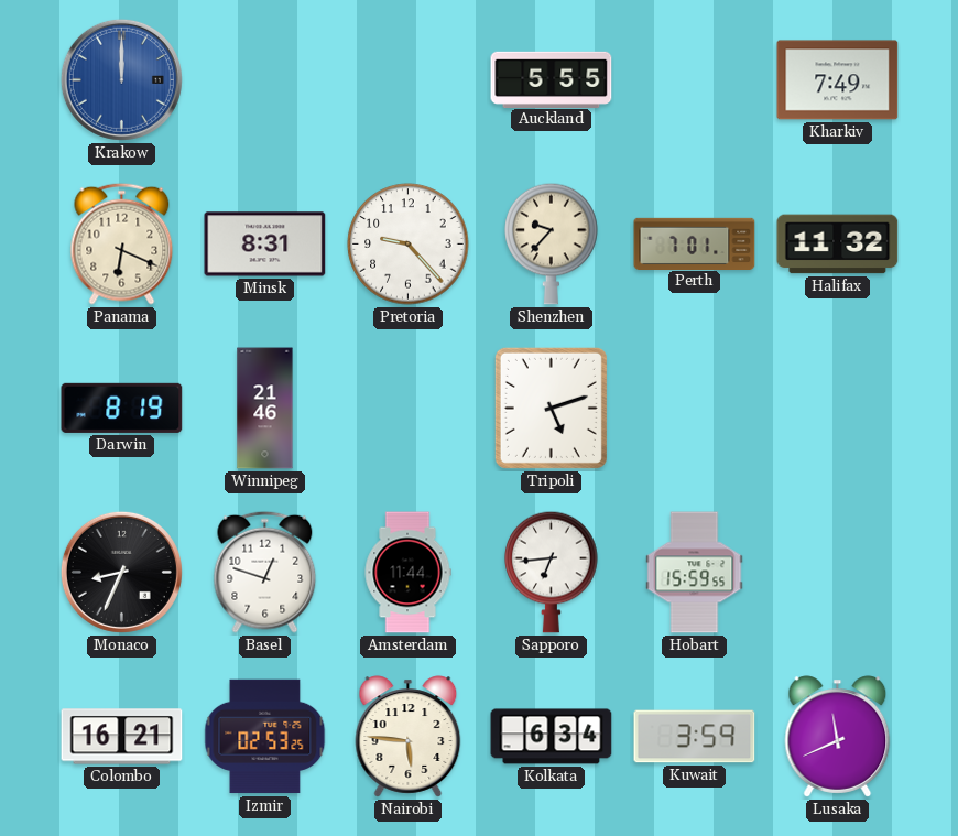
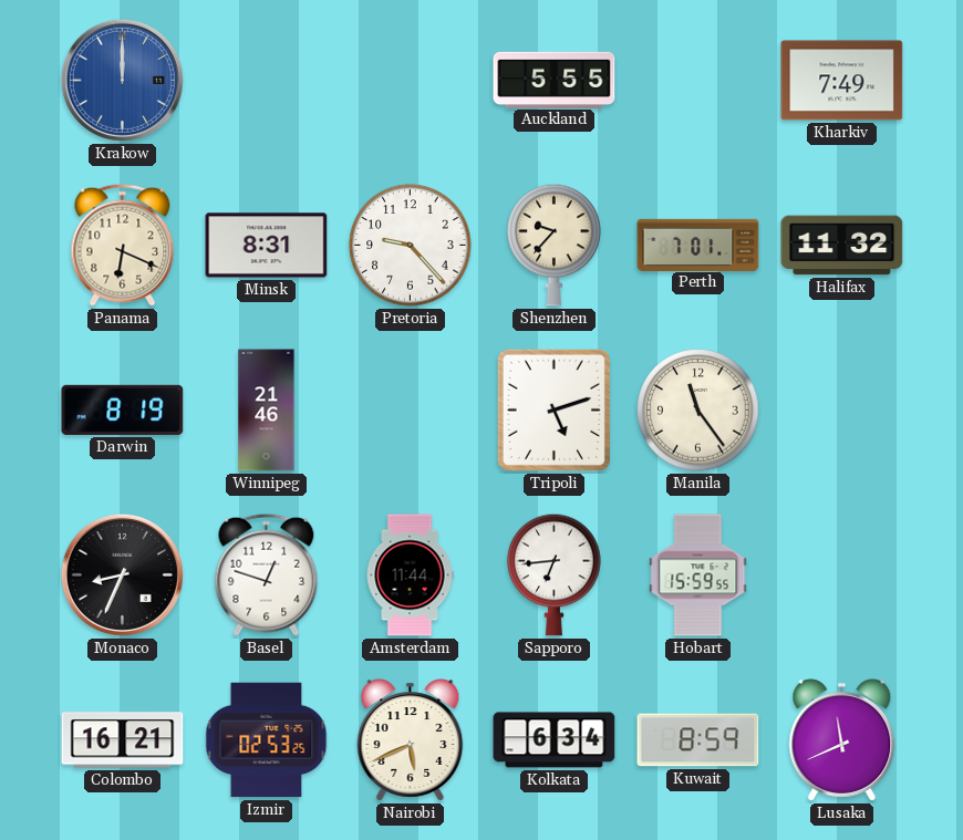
Manila: none -> 11:24
Nairobi: 5:46 -> 5:41
Kuwait: 3:59 -> 8:59
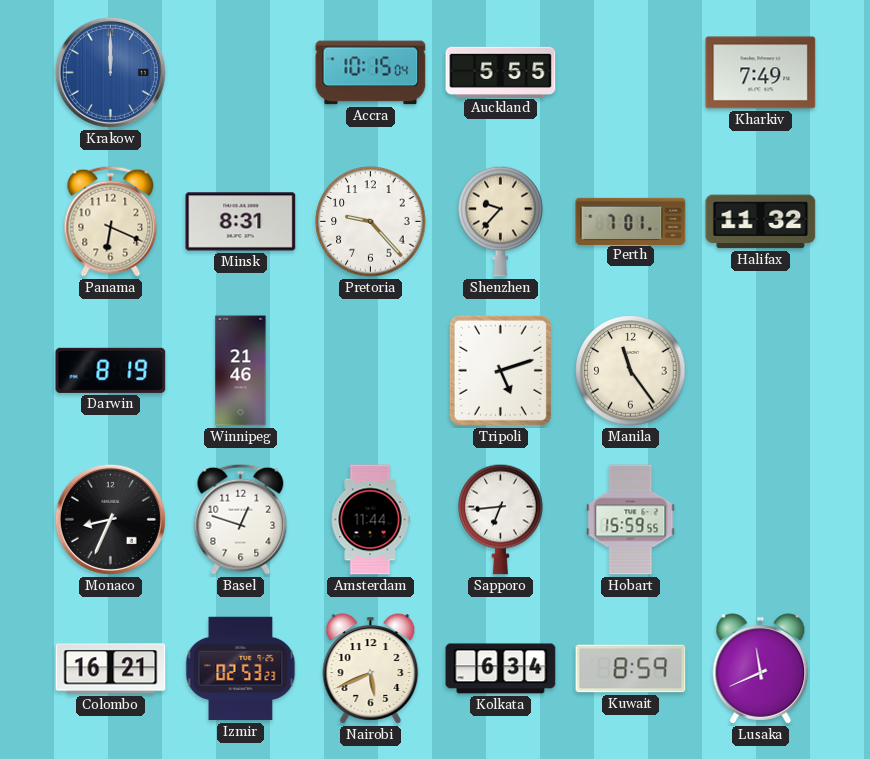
Accra: none -> 10:15
Izmir: 02:53:25 -> 02:53:23
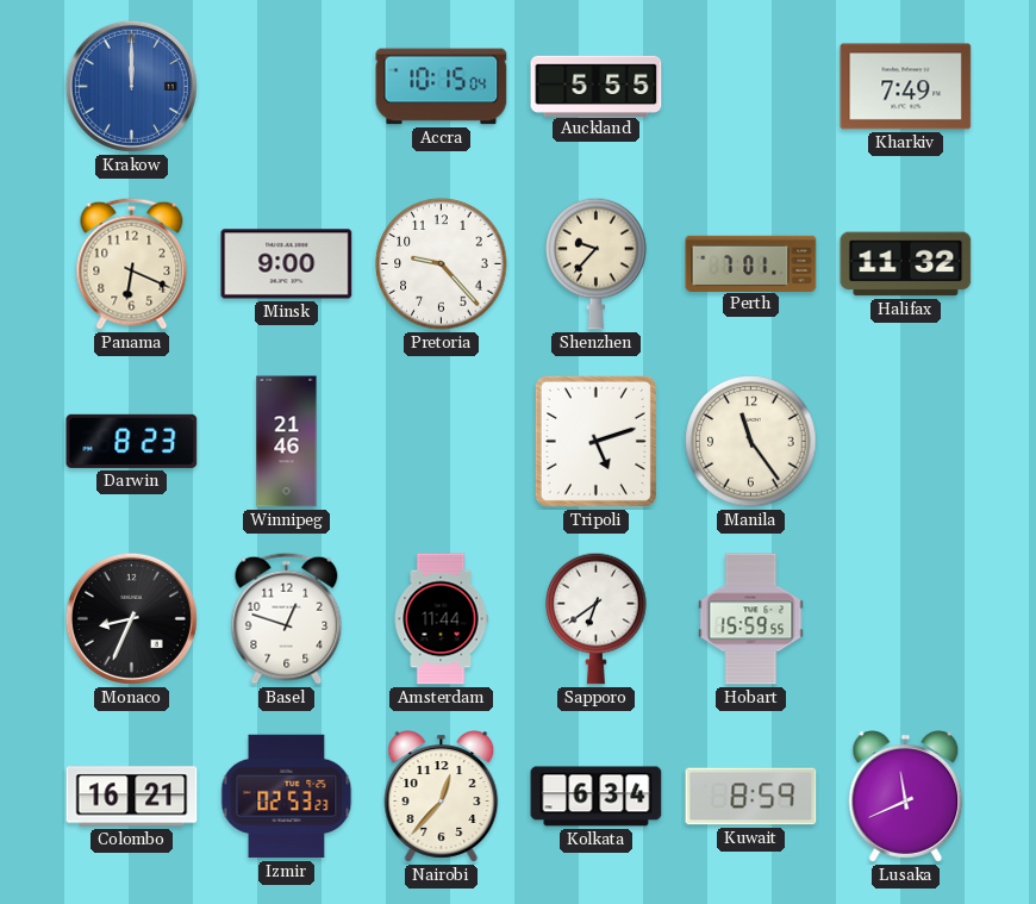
Minsk: 8:31 -> 9:00
Darwin: 8:19 -> 8:23
Sapporo: 6:44 -> 6:39
Nairobi: 5:41 -> 12:37
